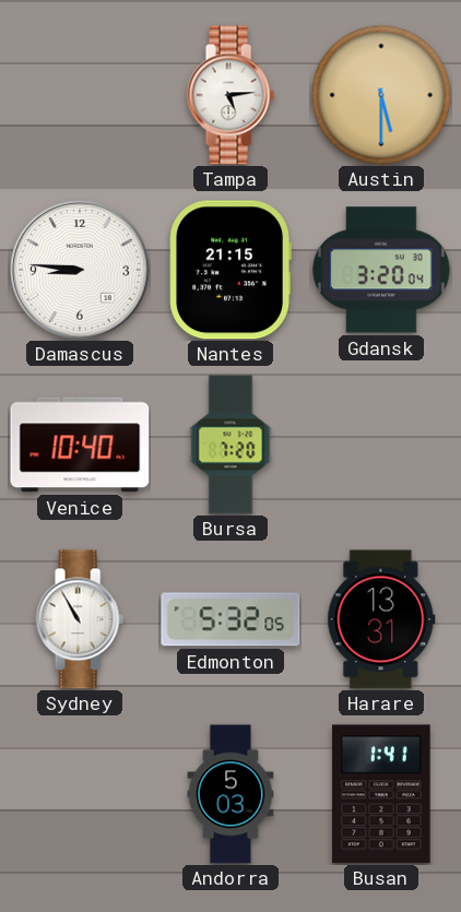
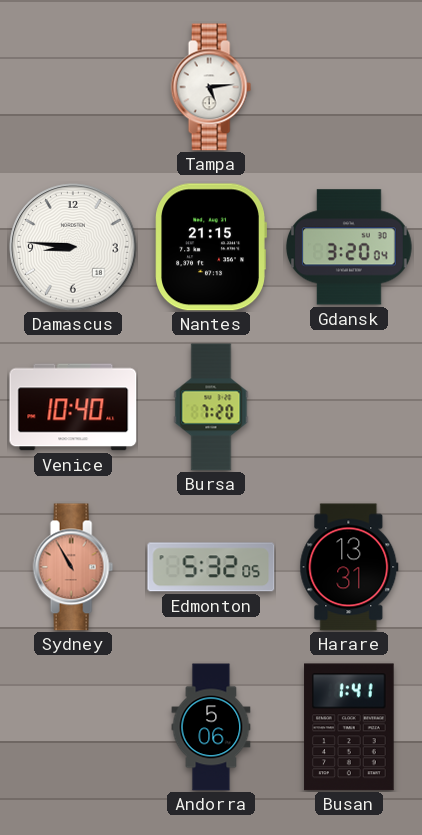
Austin: 5:30 -> none
Sydney dial: white -> salmon
Andorra: 5:03 -> 5:06
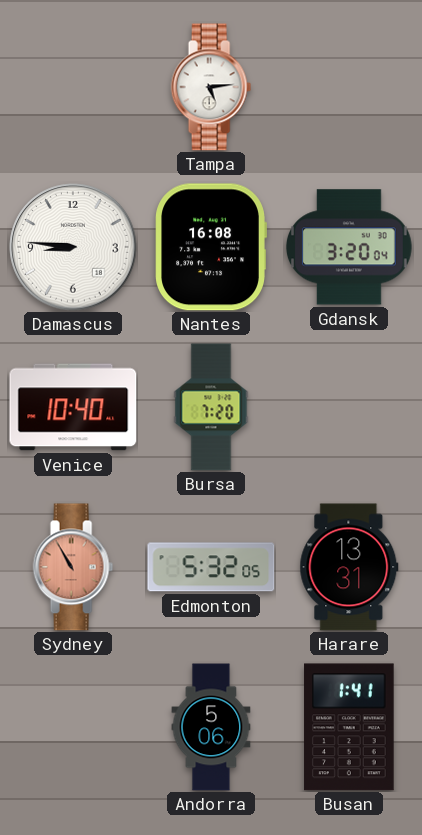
Nantes: 21:15 -> 16:08
